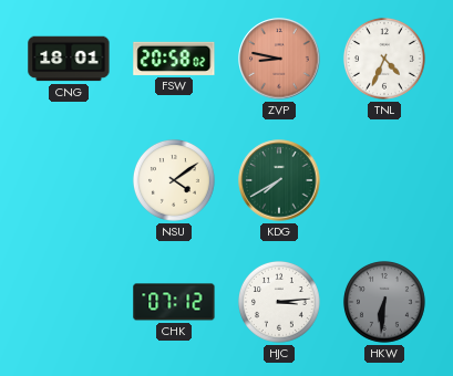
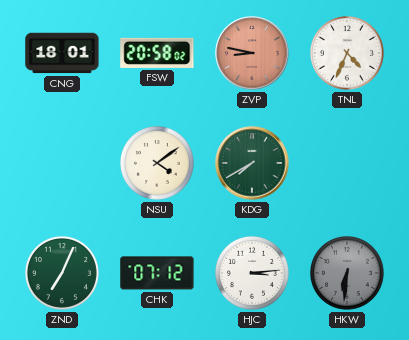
ZND: none -> 7:04
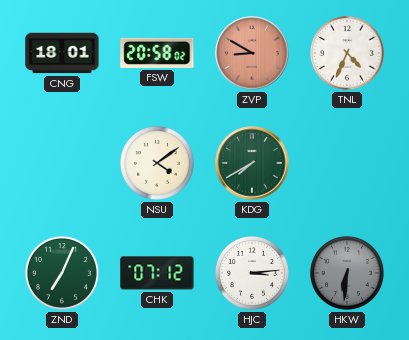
ZVP: 8:47 -> 8:50
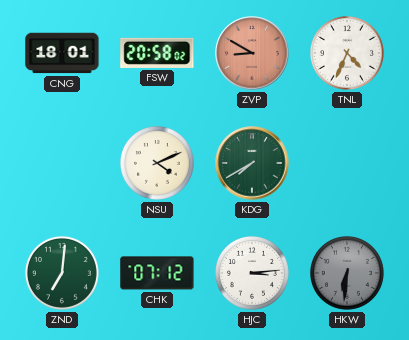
NSU: 4:09 -> 4:11
ZND: 7:04 -> 7:01
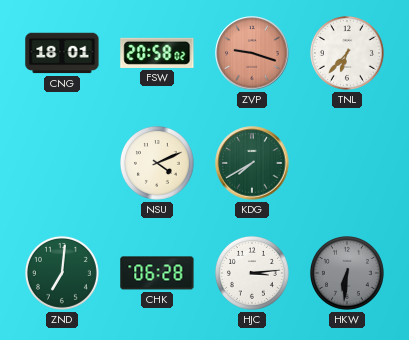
ZVP: 8:50 -> 9:18
TNL: 4:34 -> 6:37
CHK: 07:12 -> 06:28
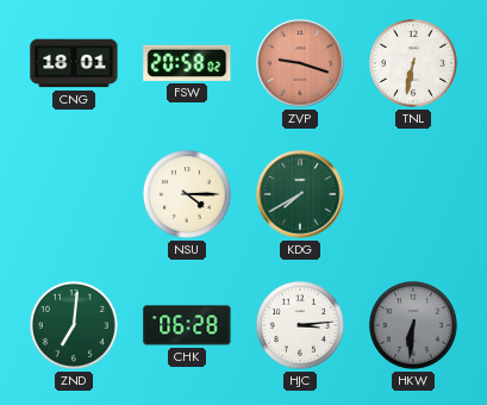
TNL: 6:37 -> 6:32
NSU: 4:11 -> 4:15
